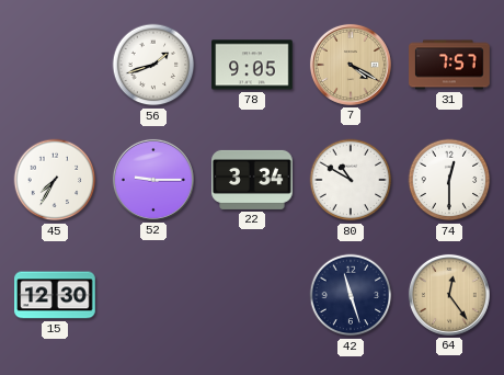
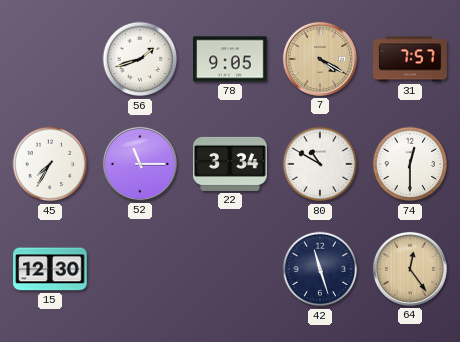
52: 9:15 -> 11:15
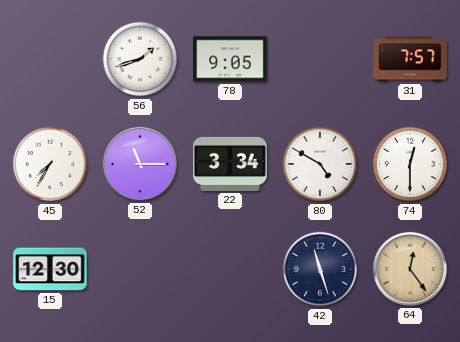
7: 4:20 -> none
80: 10:50 -> 4:50
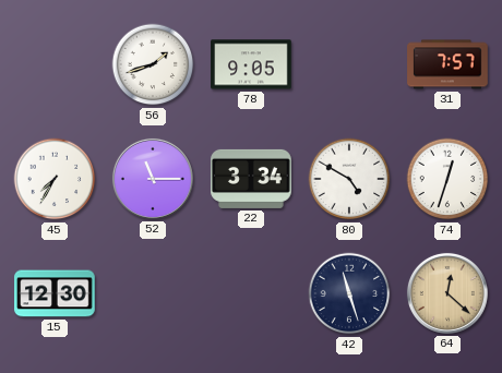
74: 12:30 -> 12:33
64: 12:24 -> 12:22
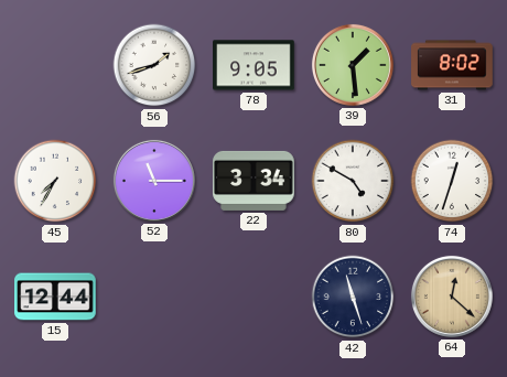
39: none -> 1:29
31: 7:57 -> 8:02
15: 12:30 -> 12:44
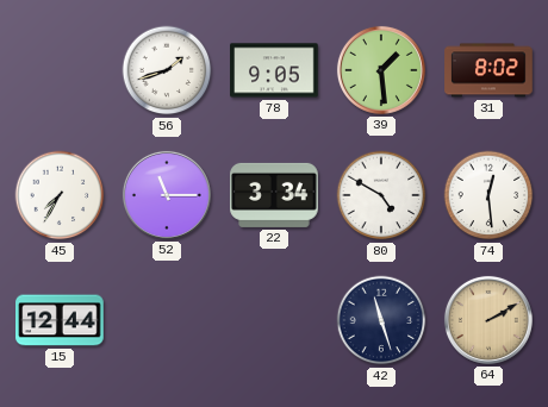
74: 12:33 -> 12:29
64: 12:22 -> 2:10
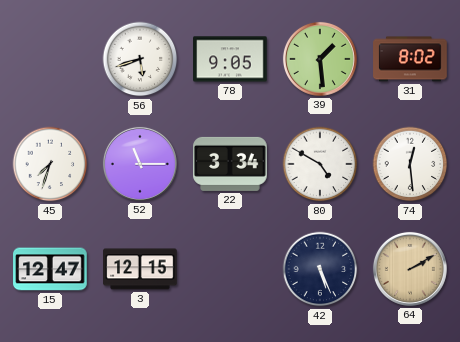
56: 1:42 -> 5:42
45: 7:35 -> 7:33
15: 12:44 -> 12:47
3: none -> 12:15
42: 11:27 -> 5:26
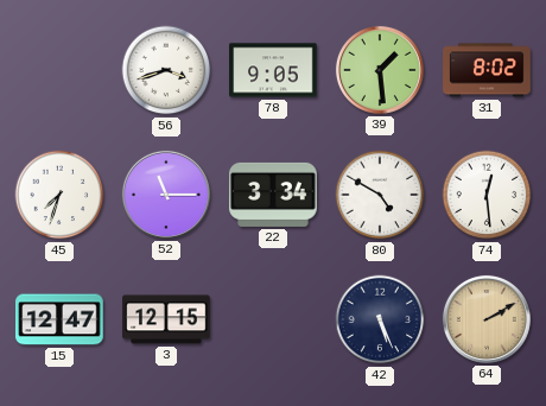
56: 5:42 -> 3:42
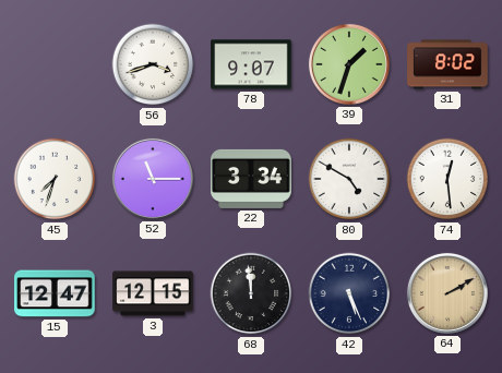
78: 9:05 -> 9:07
39: 1:29 -> 1:33
68: none -> 11:59
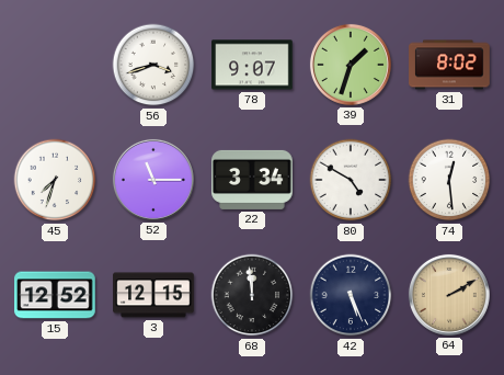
15: 12:47 -> 12:52
